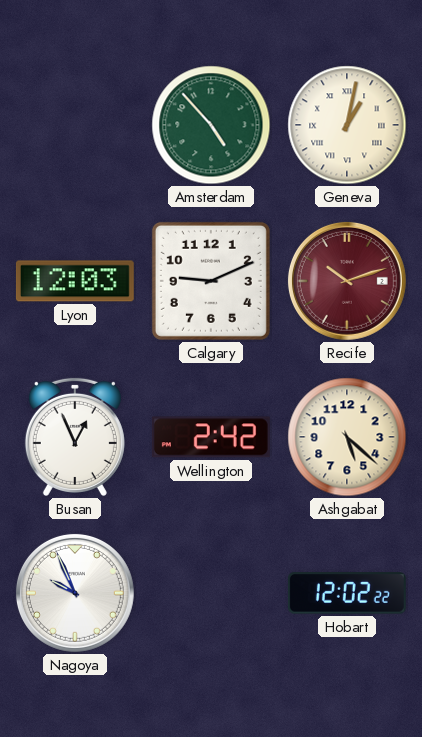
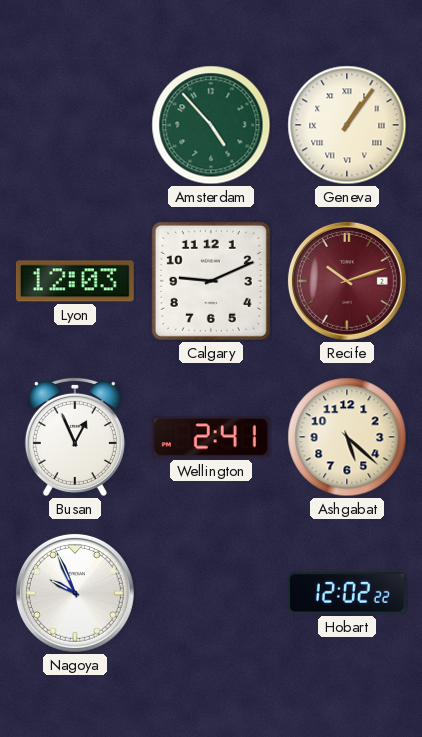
Geneva: 1:02 -> 1:06
Wellington: 2:42 -> 2:41
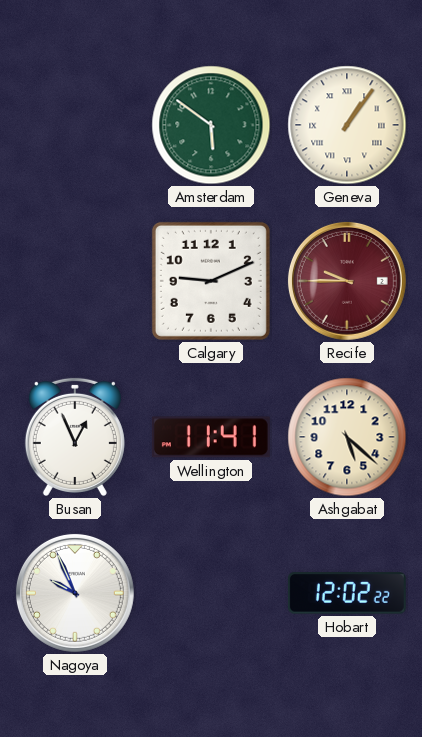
Amsterdam: 4:53 -> 5:51
Lyon: 12:03 -> none
Recife: 10:12 -> 9:45
Wellington: 2:41 -> 11:41
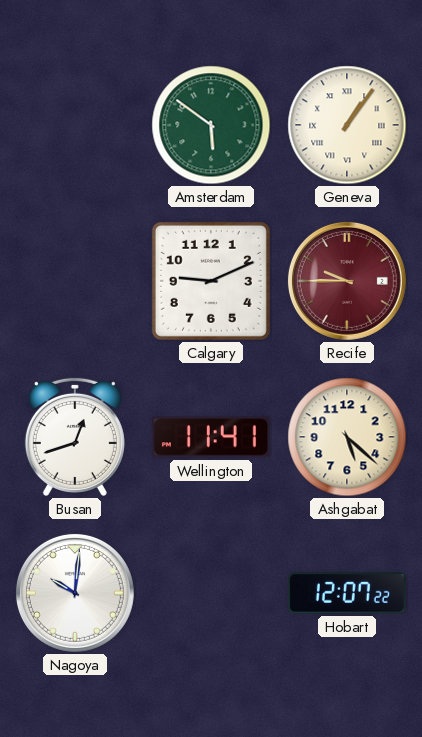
Busan: 12:56 -> 12:42
Nagoya: 9:56 -> 10:01
Hobart: 12:02 -> 12:07
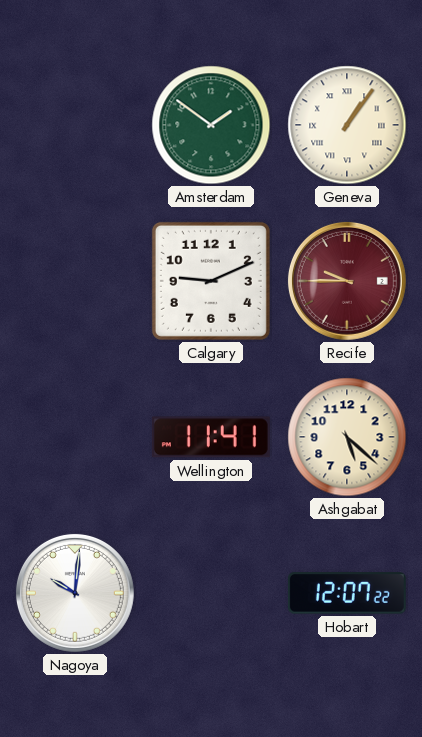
Amsterdam: 5:51 -> 1:51
Busan: 12:42 -> none
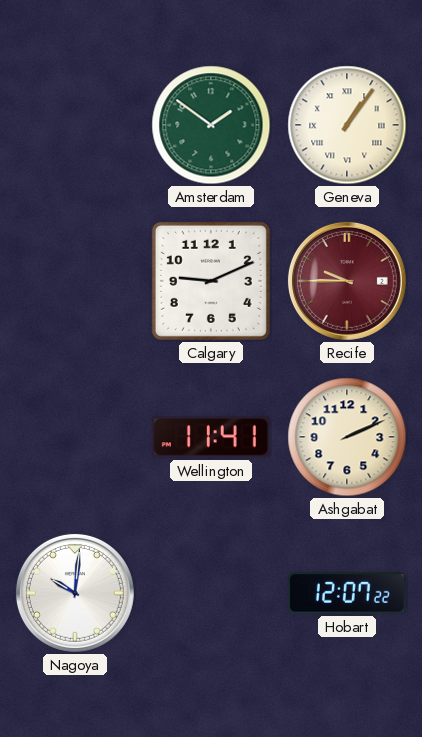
Ashgabat: 5:22 -> 2:11
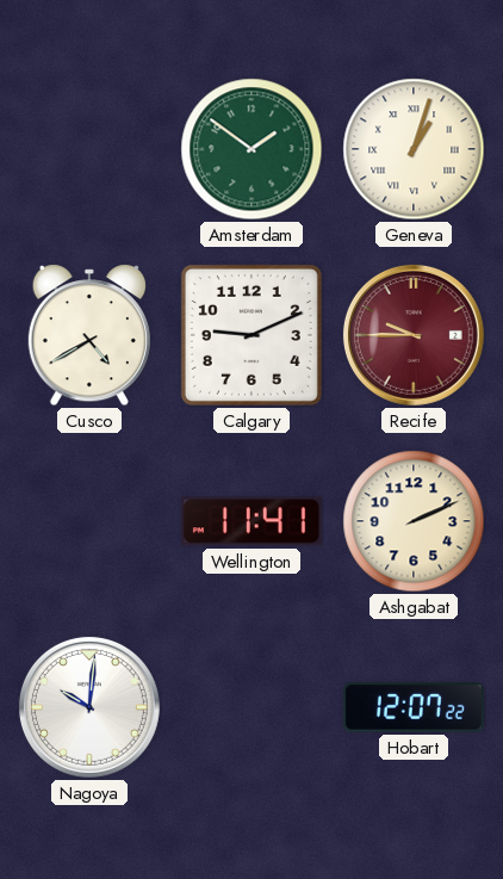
Geneva: 1:06 -> 1:03
Cusco: none -> 4:40
